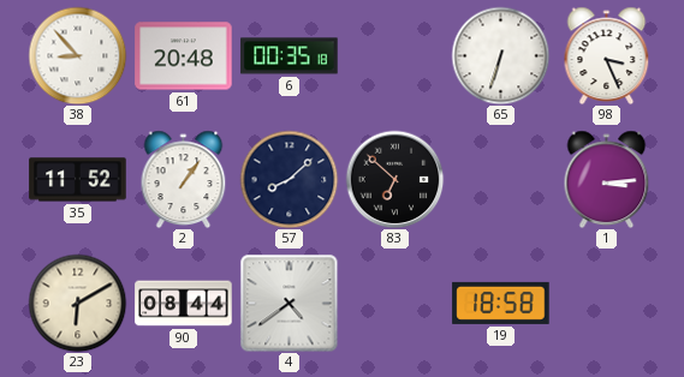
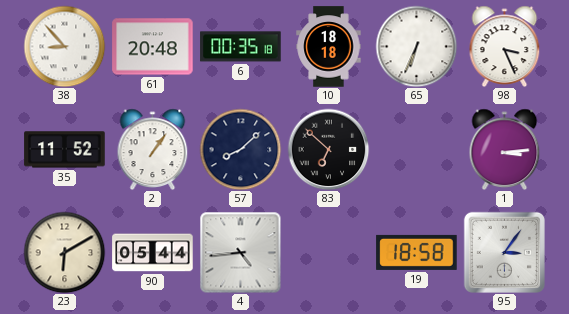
10: none -> 18:18
65: 6:33 -> 6:34
90: 08:44 -> 05:44
4: 4:39 -> 4:44
95: none -> 3:06
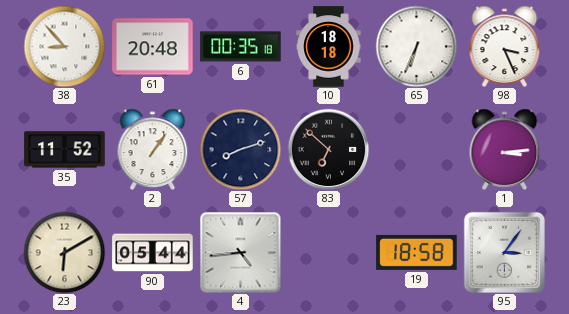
57: 8:08 -> 8:12
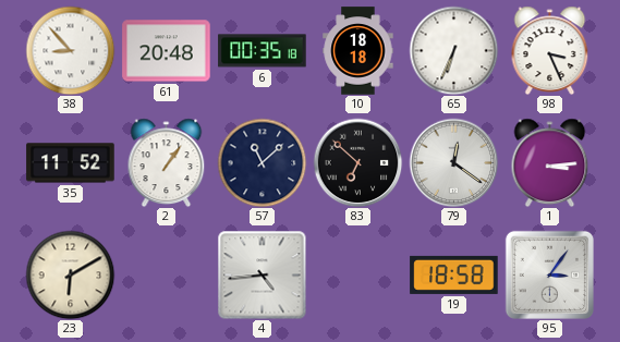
57: 8:12 -> 11:08
79: none -> 12:21
90: 05:44 -> none
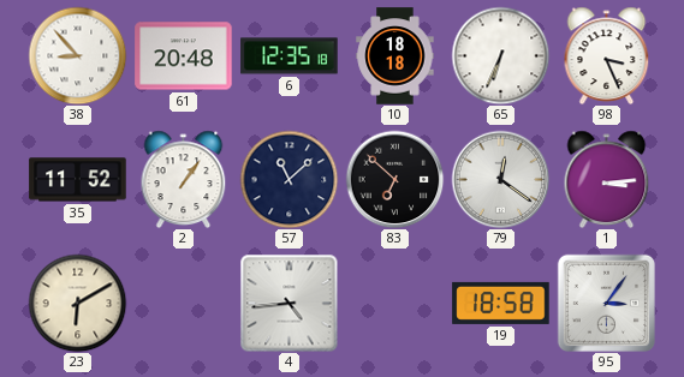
6: 00:35 -> 12:35
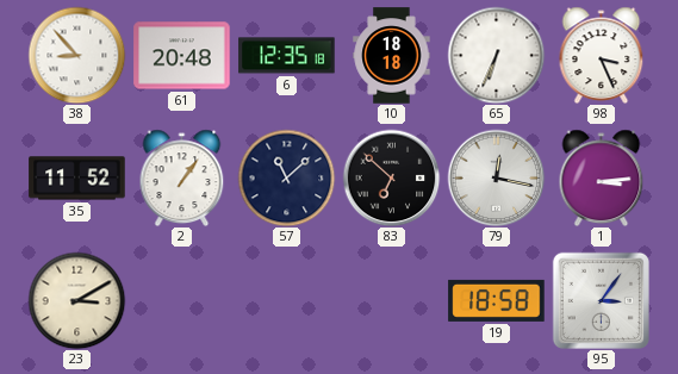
79: 12:21 -> 12:17
23: 6:10 -> 3:10
4: 4:44 -> none
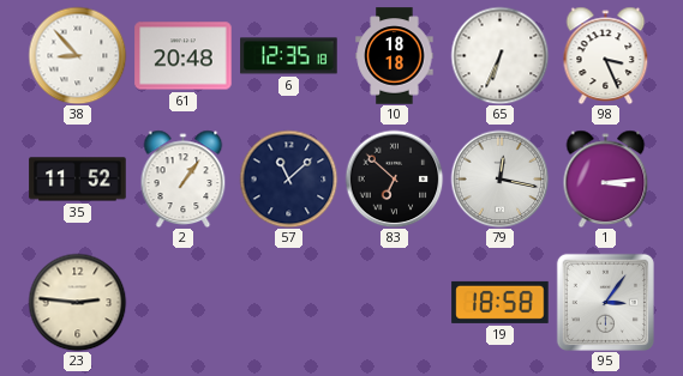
23: 3:10 -> 2:46
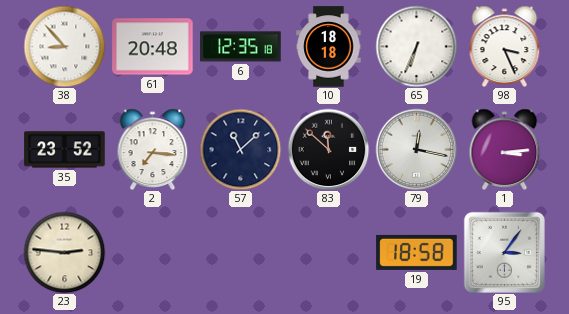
35: 11:52 -> 23:52
2: 1:06 -> 7:16
83: 6:52 -> 11:52
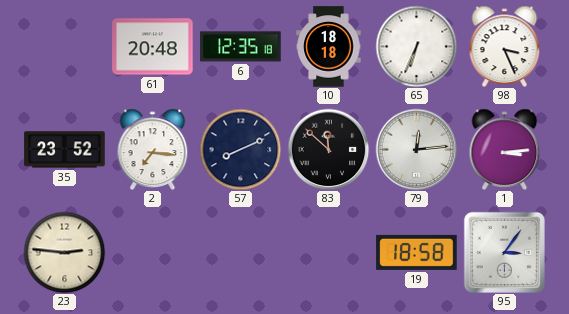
38: 8:53 -> none
57: 11:08 -> 8:11
79: 12:17 -> 12:14
